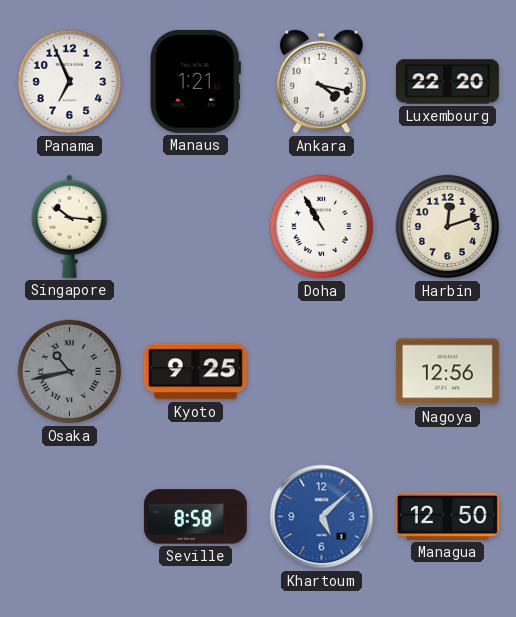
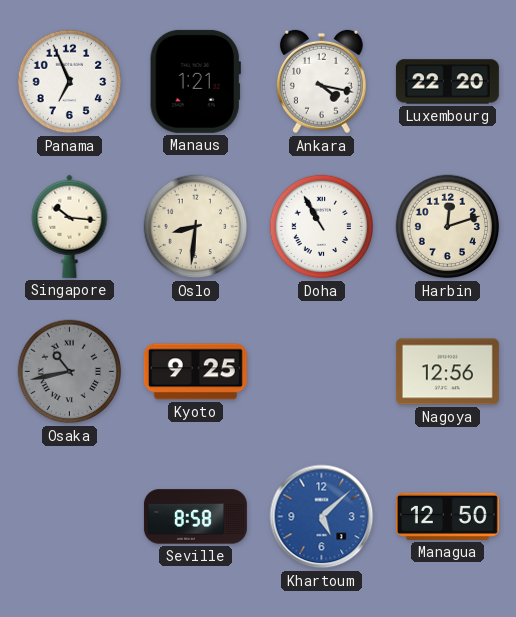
Oslo: none -> 8:31
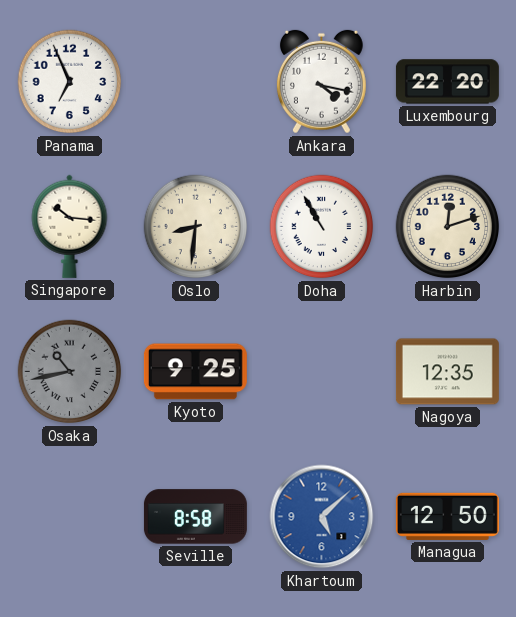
Manaus: 1:21 -> none
Nagoya: 12:56 -> 12:35
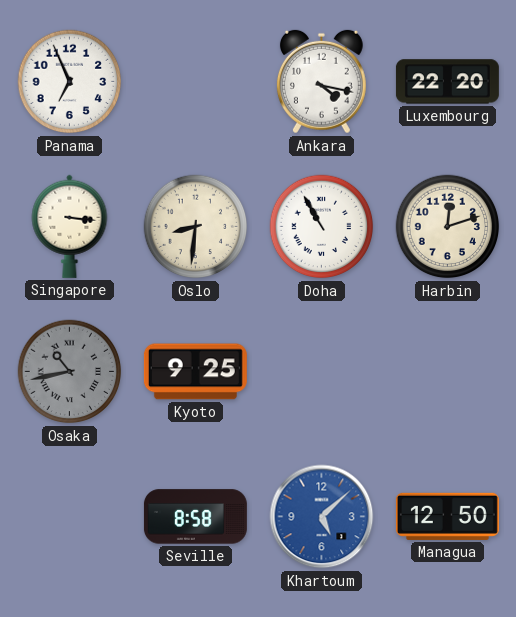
Singapore: 10:16 -> 3:16
Nagoya: 12:35 -> none
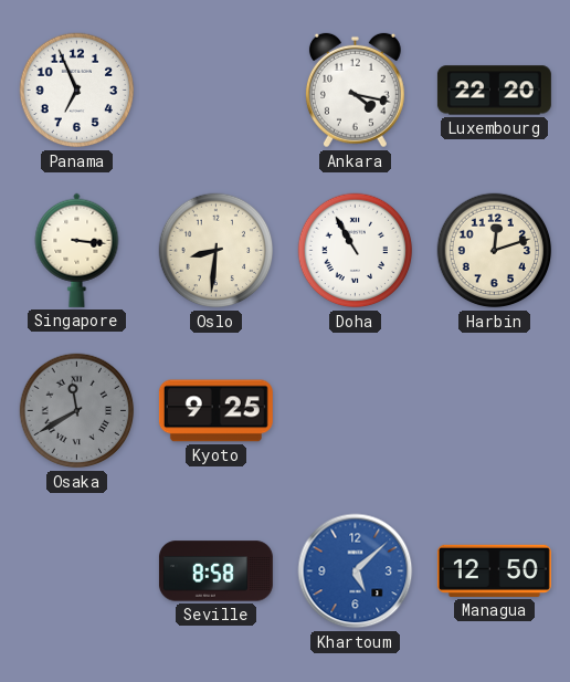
Osaka: 10:43 -> 11:40
